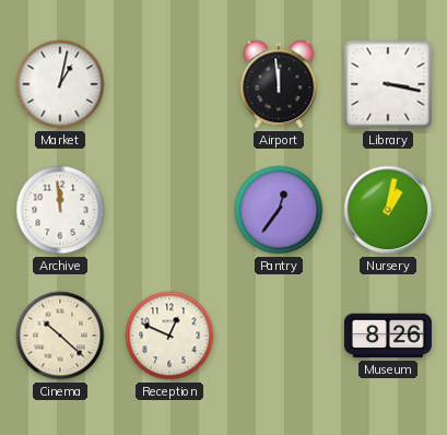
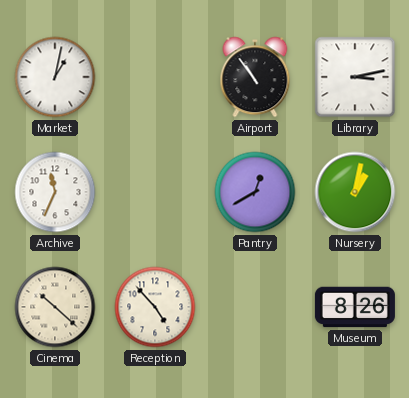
Airport: 11:59 -> 10:54
Library: 3:17 -> 3:13
Archive: 11:59 -> 11:34
Pantry: 12:36 -> 12:40
Reception: 12:49 -> 4:53
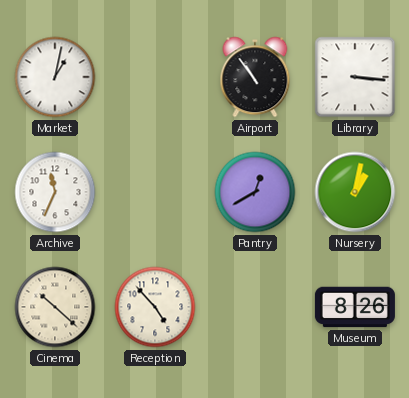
Library: 3:13 -> 3:16
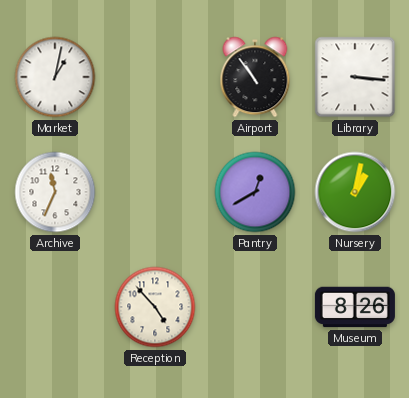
Cinema: 10:22 -> none
